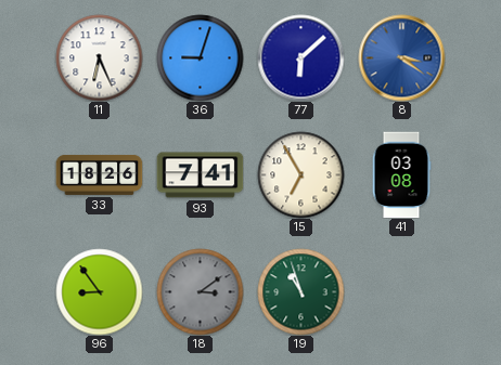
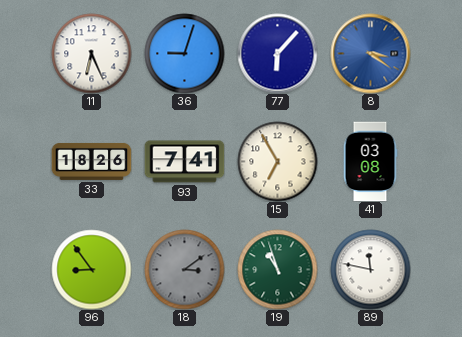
77: 6:08 -> 6:07
89: none -> 11:47
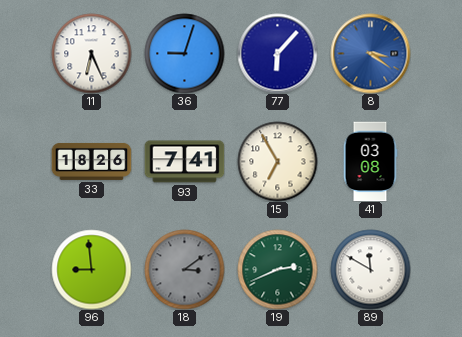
96: 8:54 -> 8:59
19: 10:57 -> 2:41
89: 11:47 -> 11:50
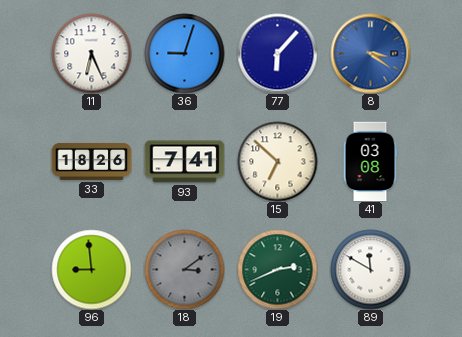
15: 6:55 -> 6:52
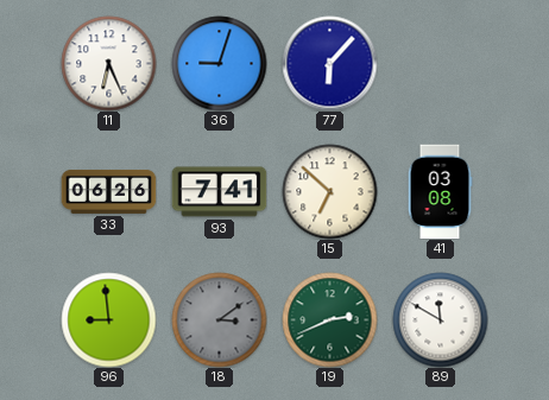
8: 3:21 -> none
33: 18:26 -> 06:26
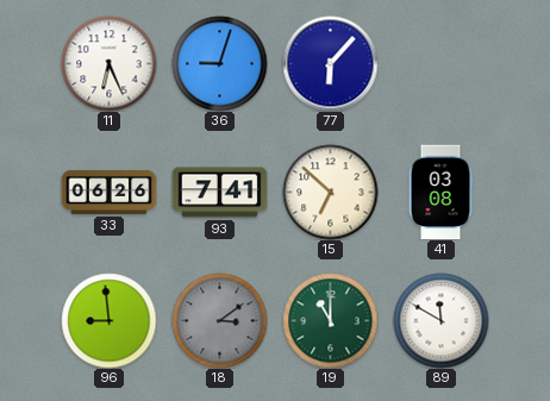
19: 2:41 -> 11:00
